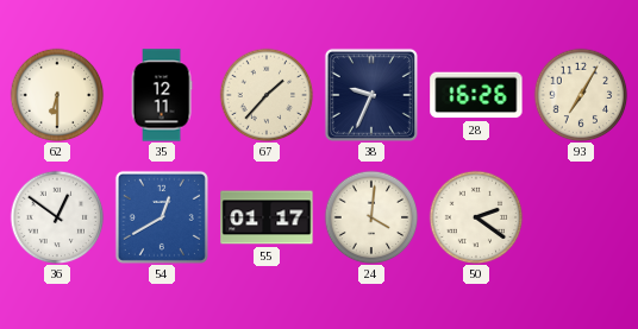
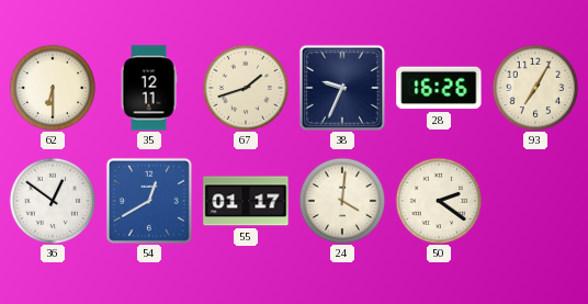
67: 1:37 -> 1:42
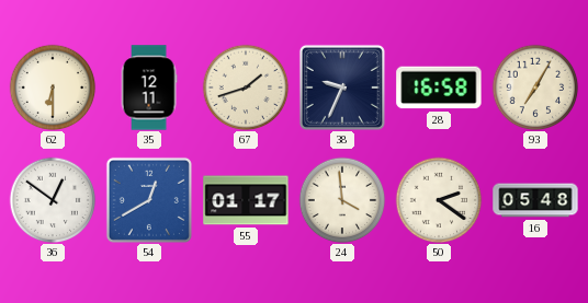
28: 16:26 -> 16:58
24: 4:01 -> 3:59
16: none -> 05:48
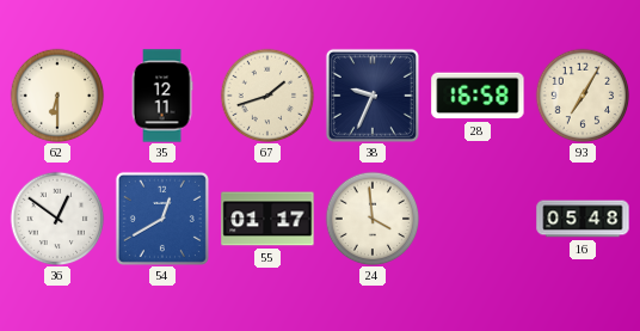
50: 2:21 -> none
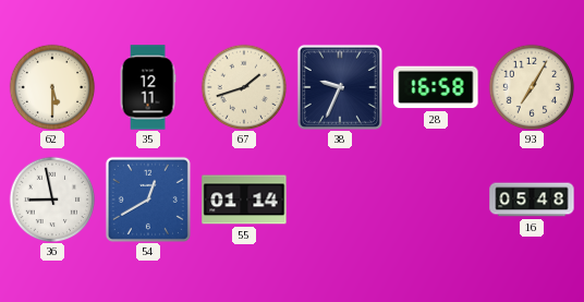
62: 6:30 -> 5:30
36: 12:51 -> 8:58
55: 01:17 -> 01:14
24: 3:59 -> none
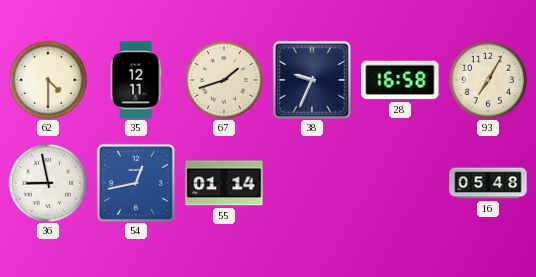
62: 5:30 -> 4:30
54: 12:40 -> 12:43
